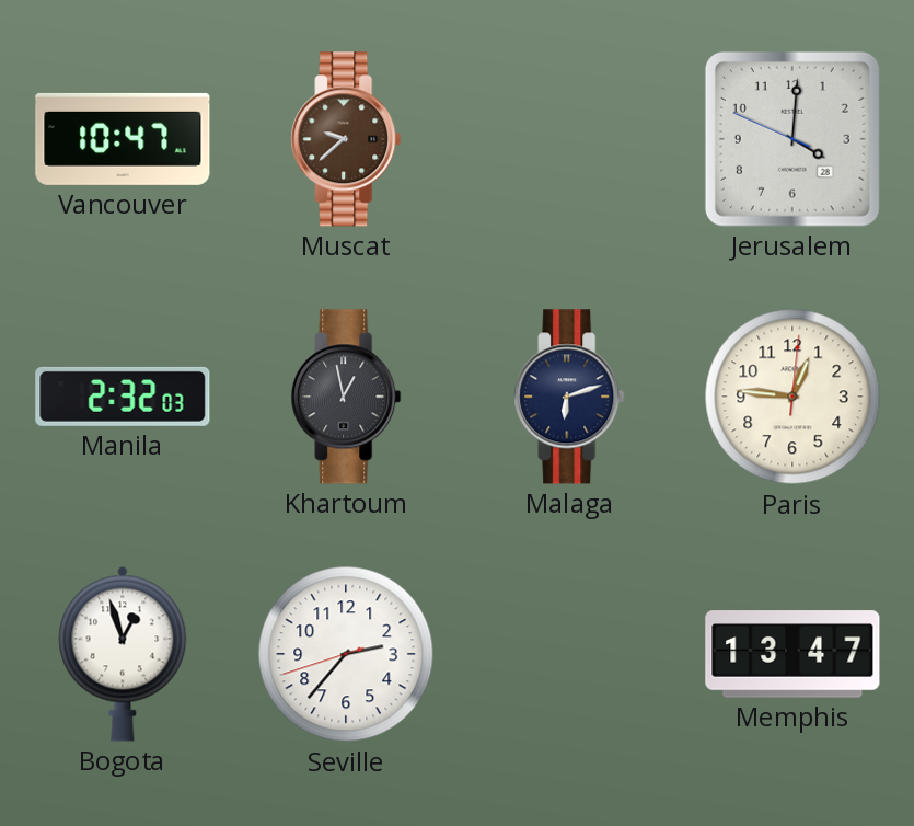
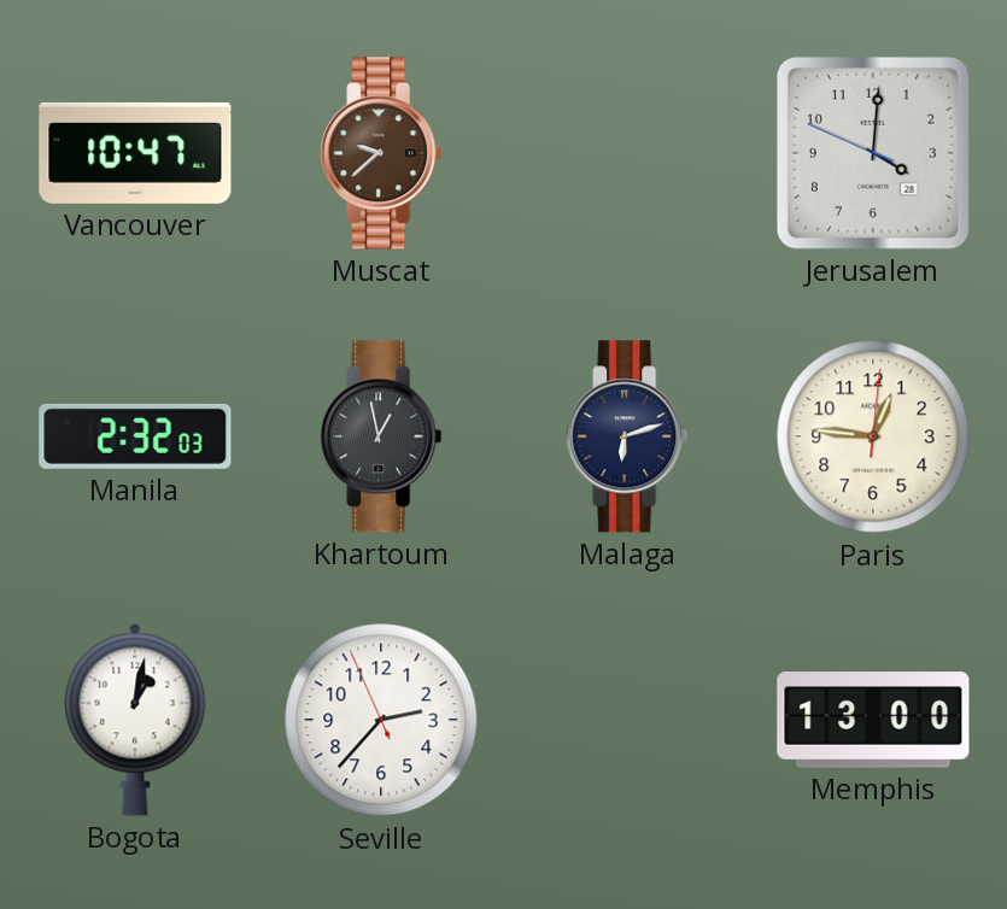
Bogota: 12:57 -> 1:02
Seville: 2:36:42 -> 2:36:56
Memphis: 13:47 -> 13:00
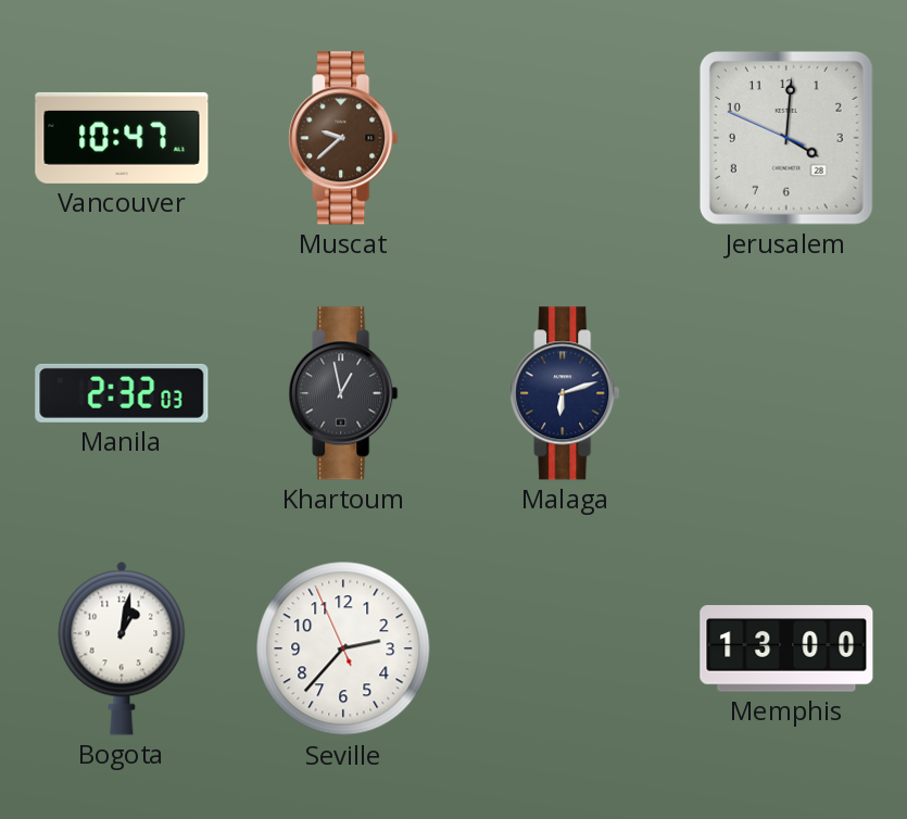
Paris: 12:46 -> none
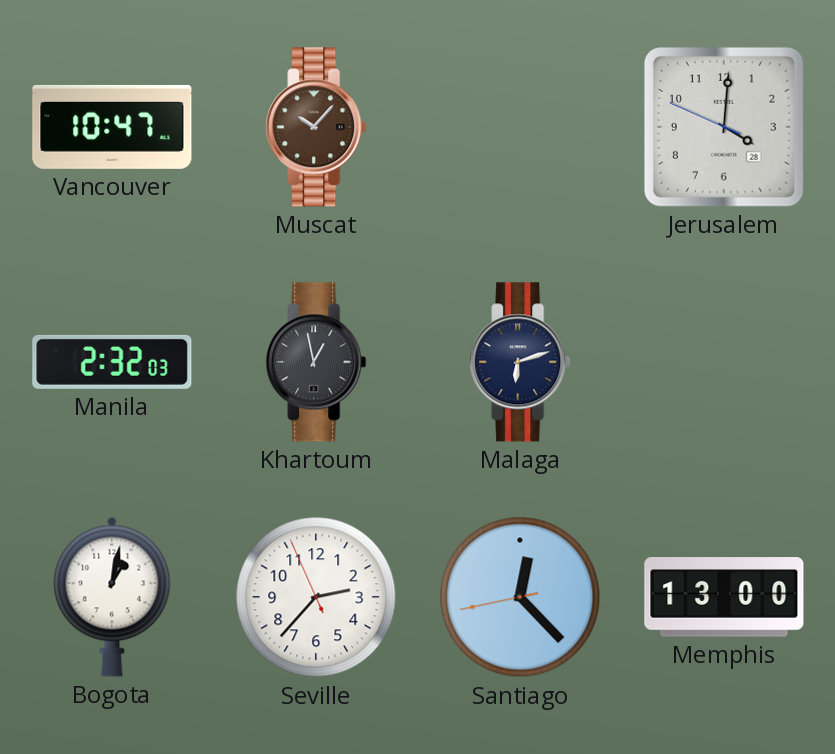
Muscat: 9:38 -> 10:07
Santiago: none -> 12:22
